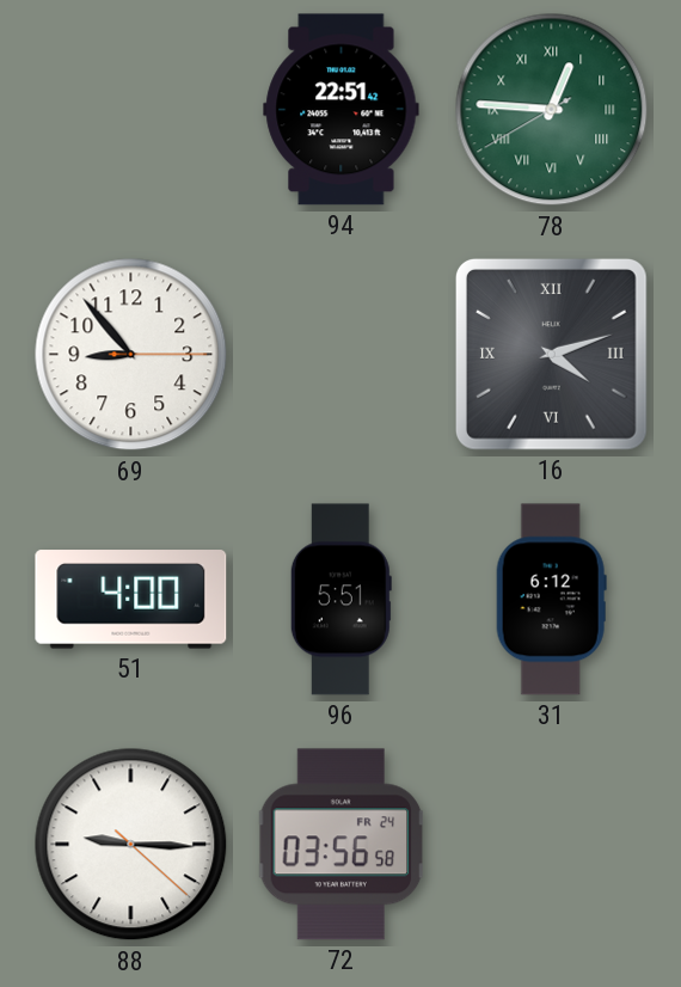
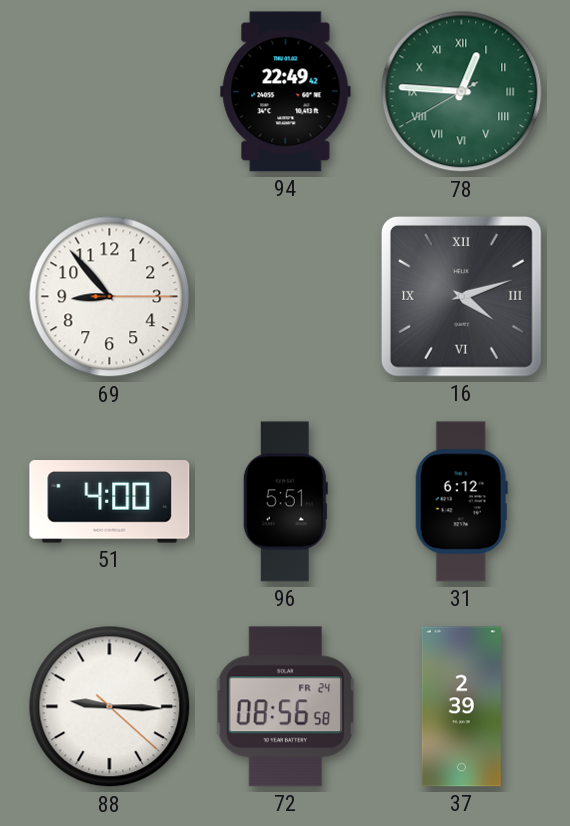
94: 22:51 -> 22:49
72: 03:56 -> 08:56
37: none -> 2:39
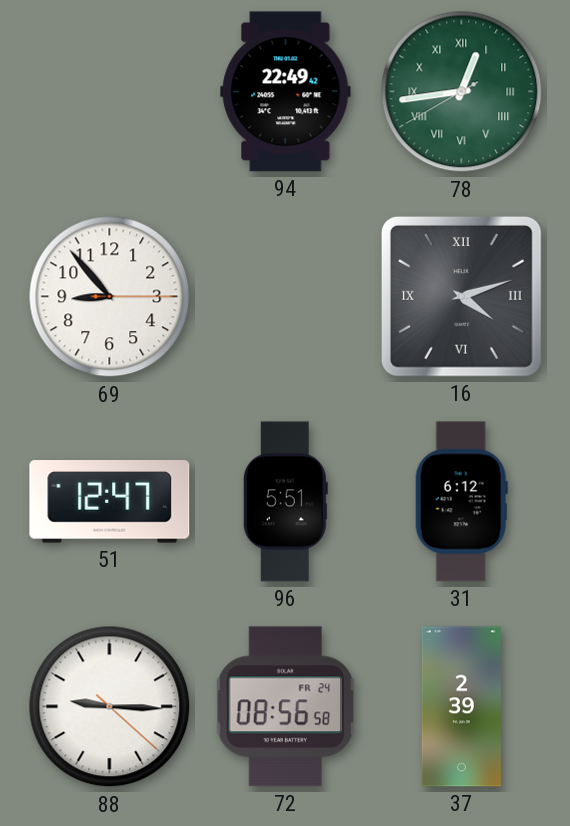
78: 12:45 -> 12:43
51: 4:00 -> 12:47
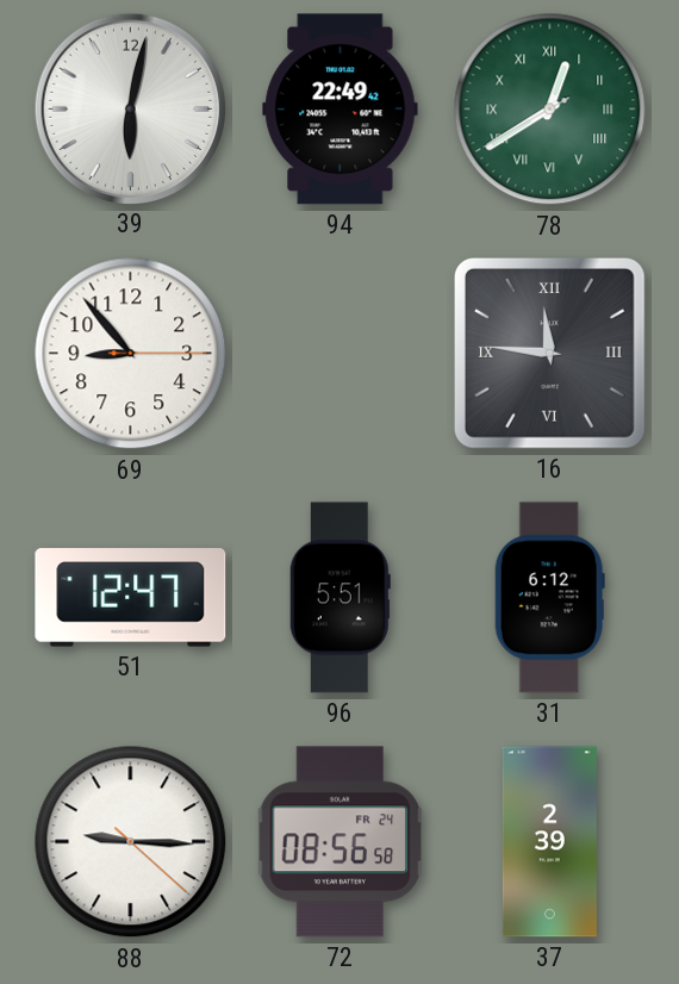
39: none -> 6:02
78: 12:43 -> 12:39
16: 4:12 -> 11:46
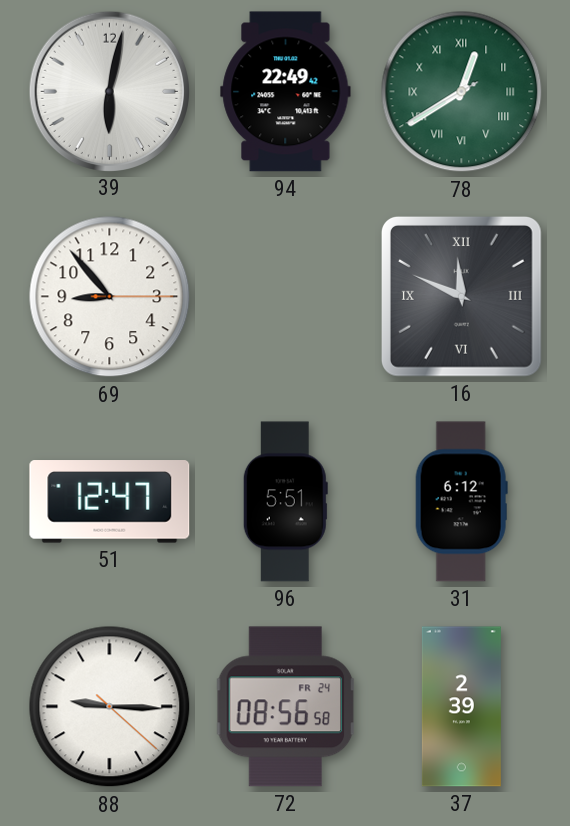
16: 11:46 -> 11:49
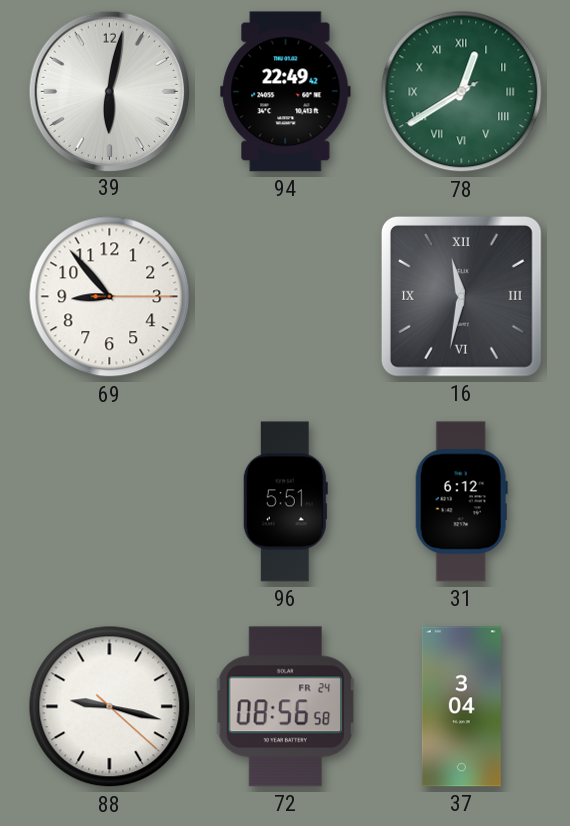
16: 11:49 -> 11:32
51: 12:47 -> none
88: 9:15 -> 9:17
37: 2:39 -> 3:04
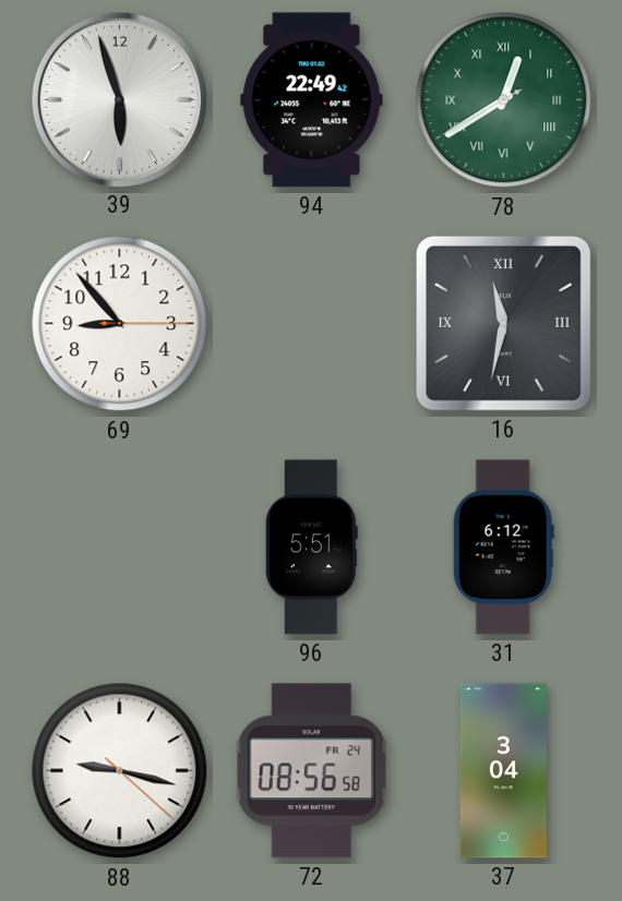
39: 6:02 -> 5:57
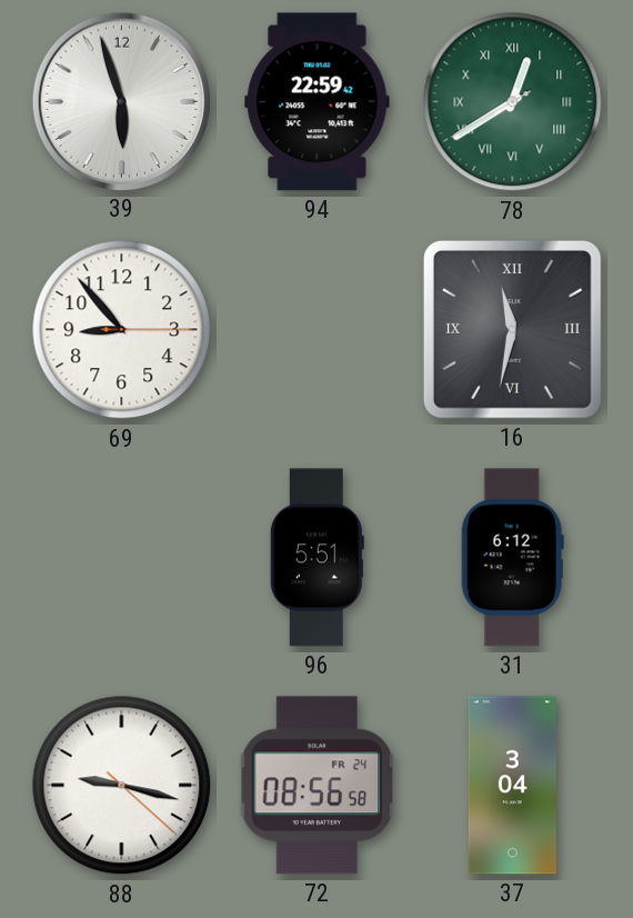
94: 22:49 -> 22:59
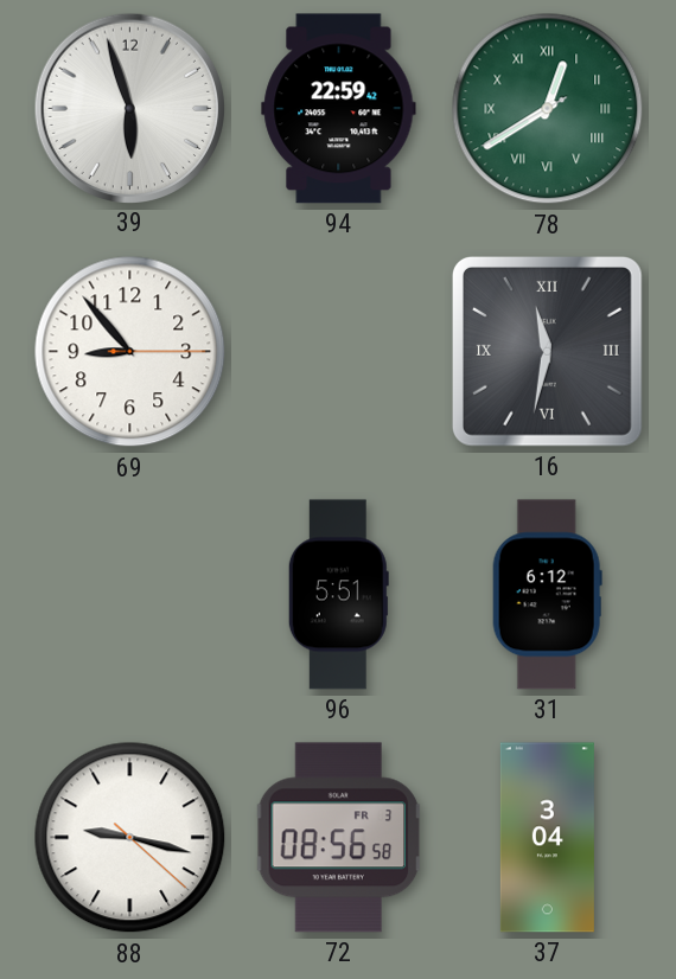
72 date: FR 24 -> FR 3
